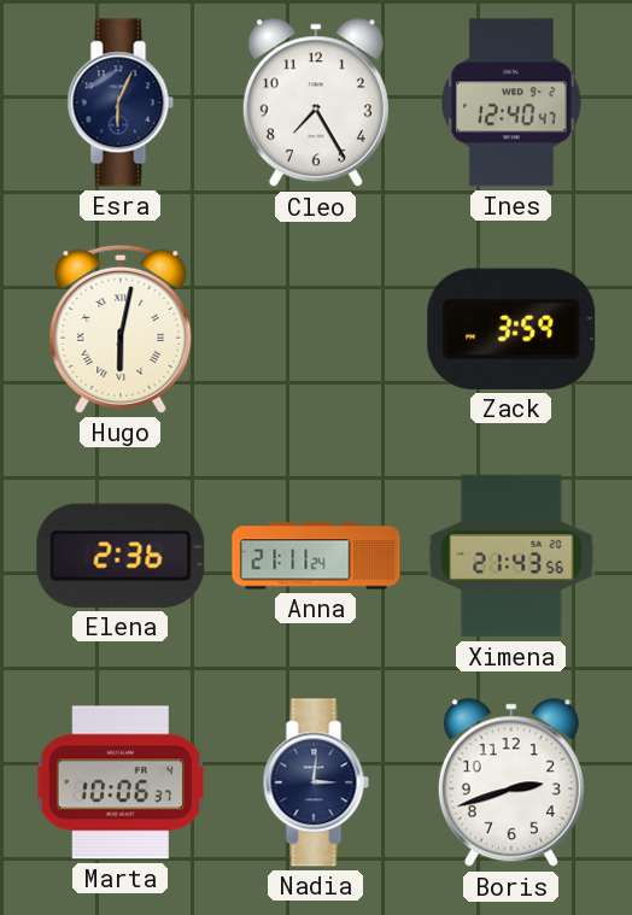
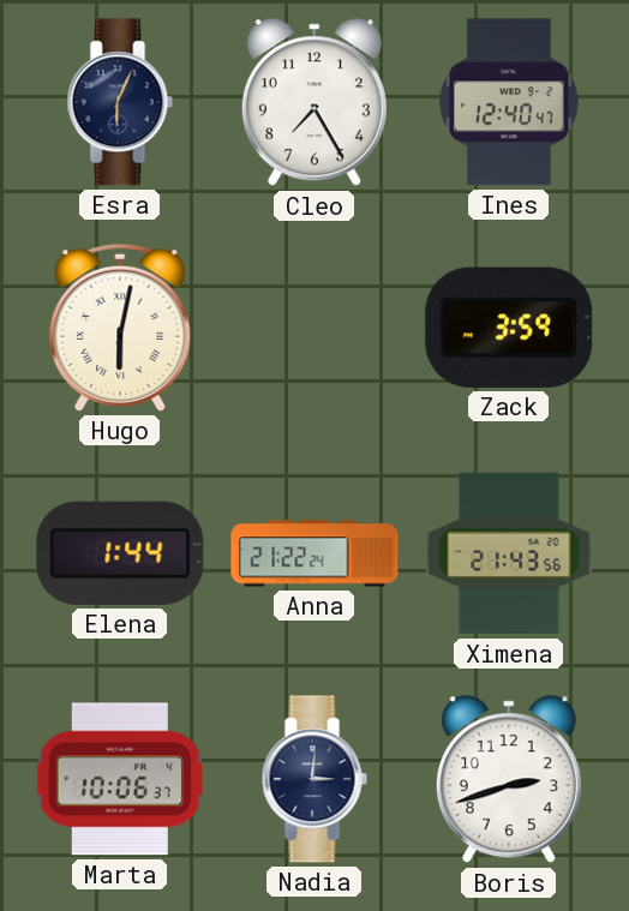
Elena: 2:36 -> 1:44
Anna: 21:11 -> 21:22
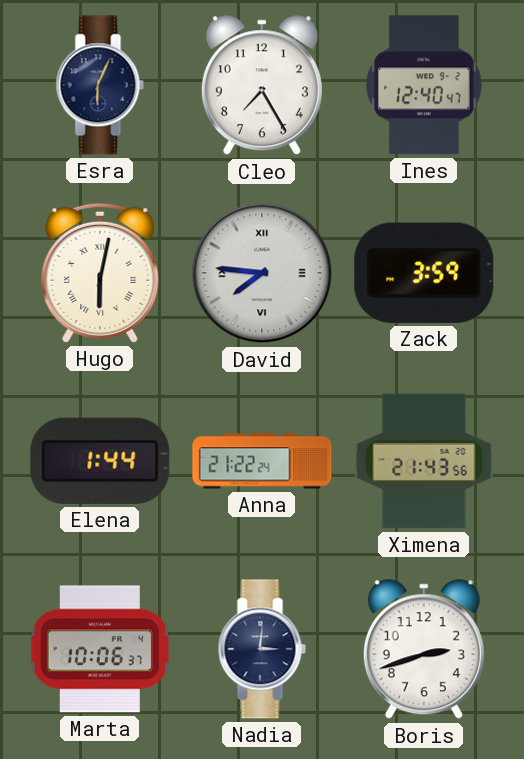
David: none -> 7:46
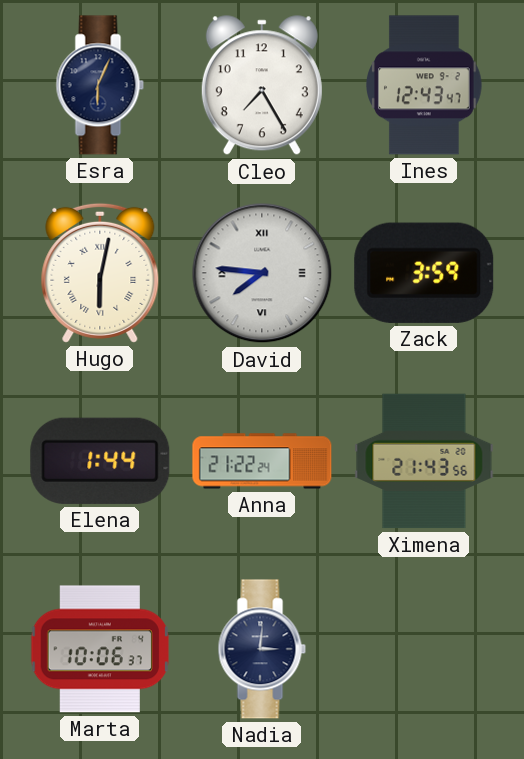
Ines: 12:40 -> 12:43
Boris: 2:42 -> none
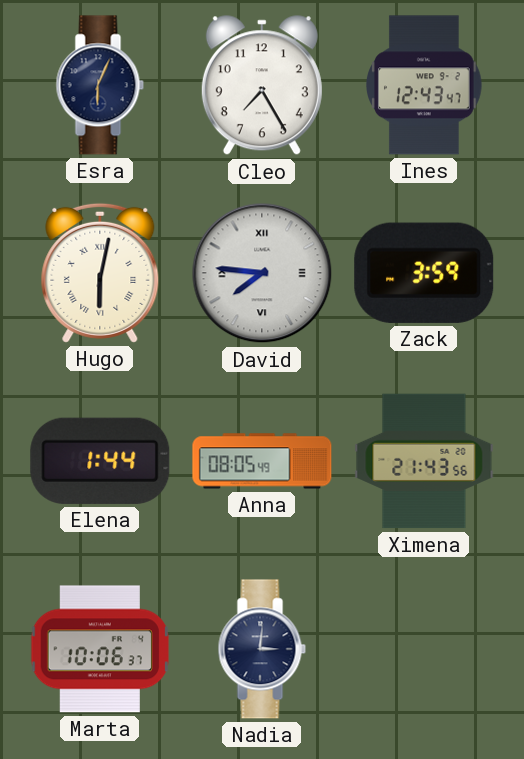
Anna: 21:22 -> 08:05
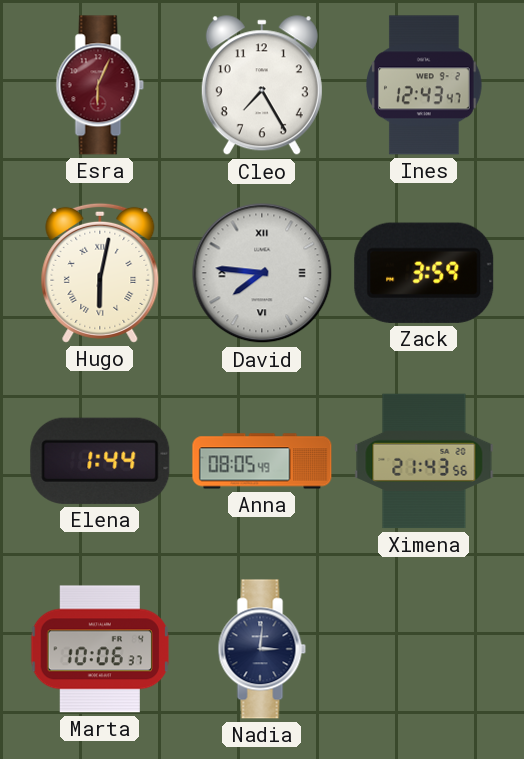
Esra dial: navy -> burgundy
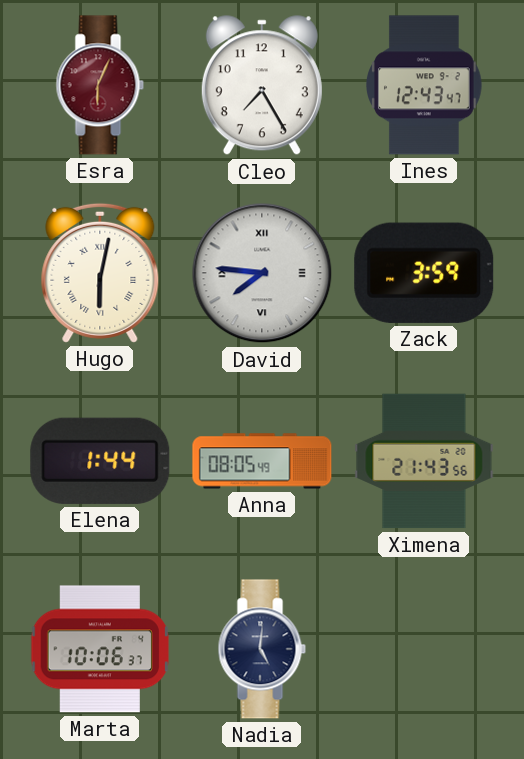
Nadia: 3:01 -> 5:01
